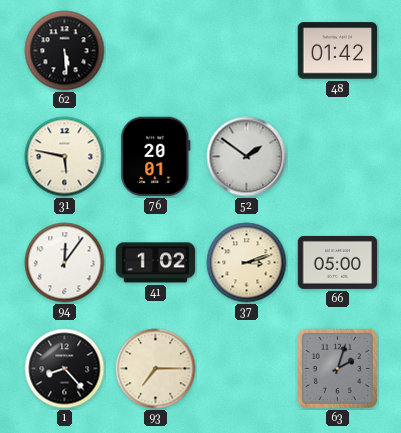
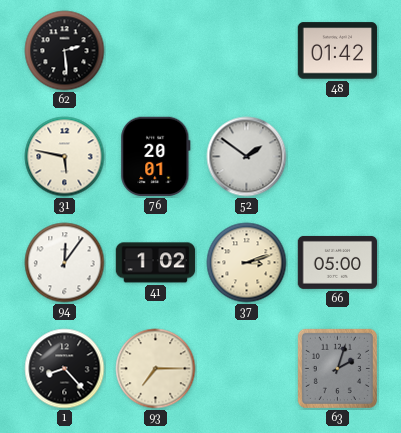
62: 5:29 -> 2:29
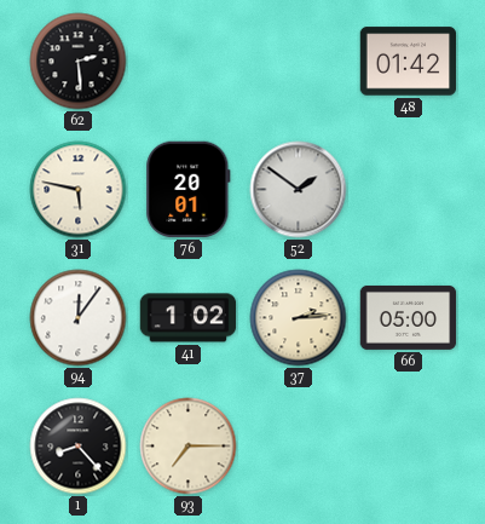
37: 3:12 -> 2:14
63: 2:03 -> none
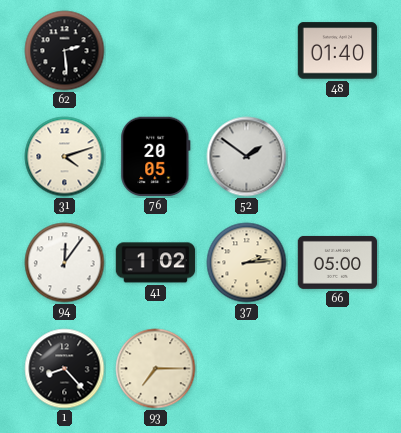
48: 01:42 -> 01:40
31: 5:47 -> 4:12
76: 20:01 -> 20:05
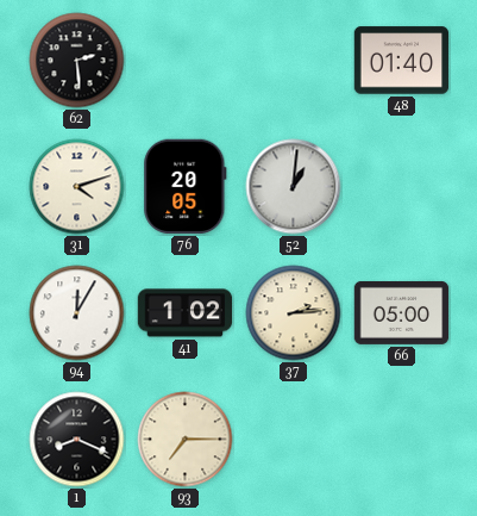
52: 1:51 -> 1:01
94: 12:06 -> 12:05
1: 8:23 -> 8:19
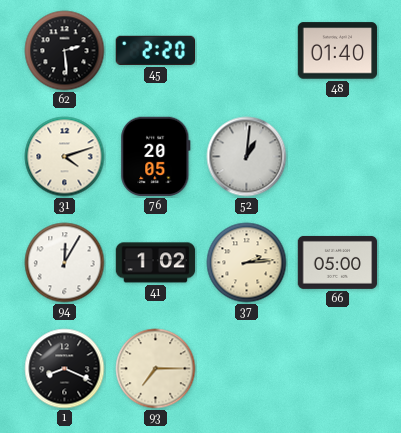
45: none -> 2:20
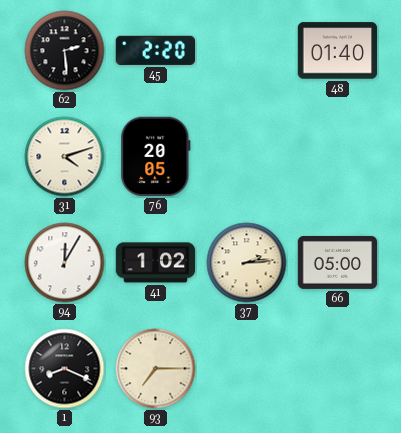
52: 1:01 -> none
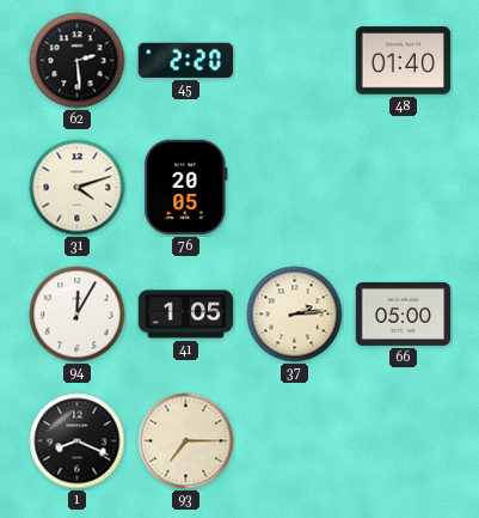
41: 1:02 -> 1:05
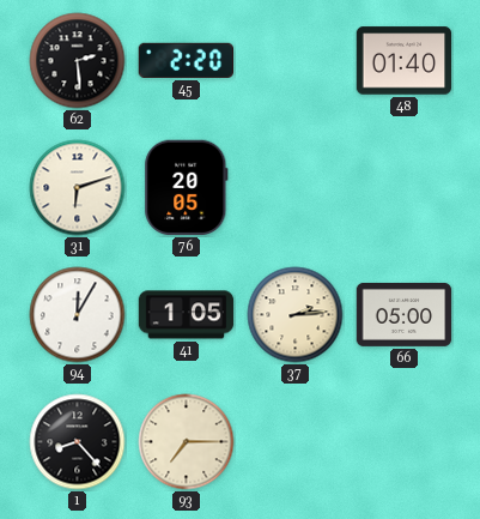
31: 4:12 -> 6:12
1: 8:19 -> 8:23
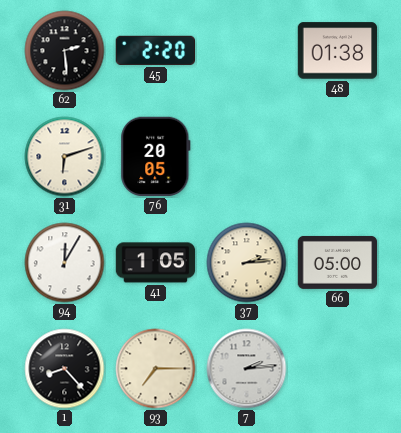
48: 01:40 -> 01:38
7: none -> 2:14
